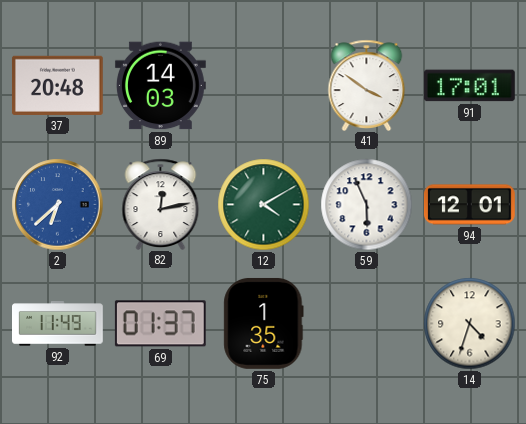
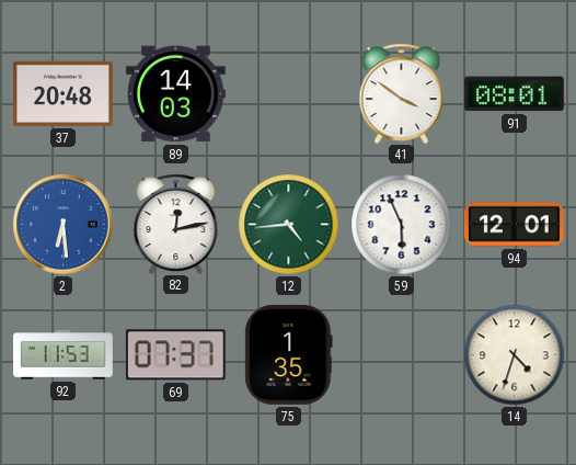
91: 17:01 -> 08:01
2: 6:38 -> 6:29
12: 4:10 -> 4:44
92: 11:49 -> 11:53
69: 01:37 -> 07:37
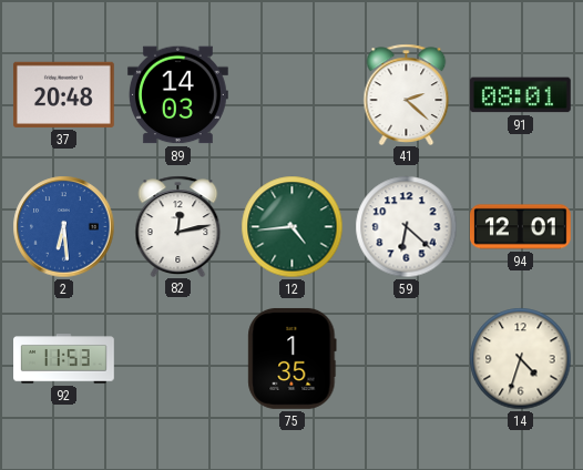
41: 3:51 -> 2:22
59: 5:56 -> 6:22
69: 07:37 -> none
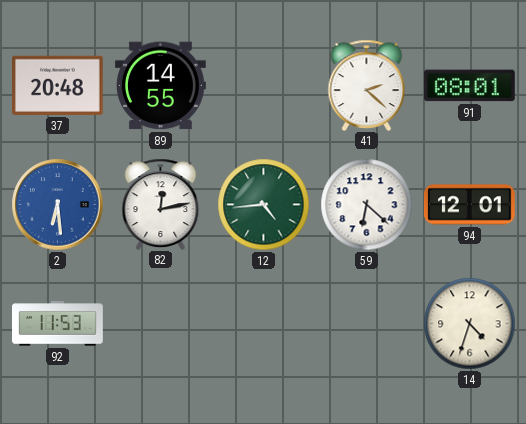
89: 14:03 -> 14:55
75: 1:35 -> none
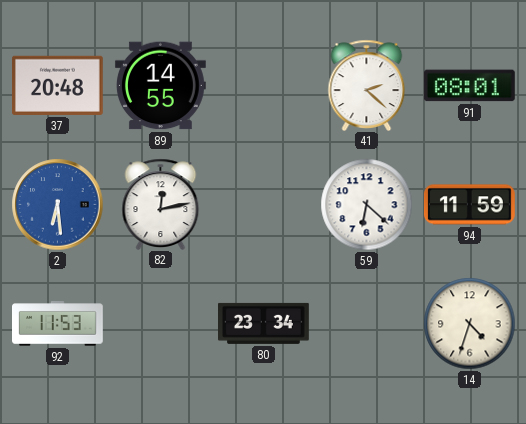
12: 4:44 -> none
94: 12:01 -> 11:59
80: none -> 23:34
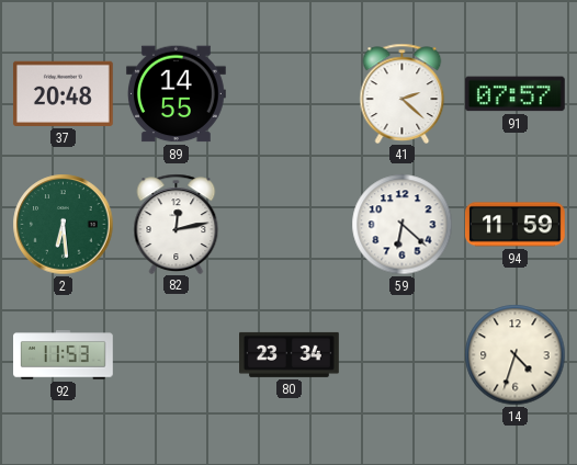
91: 08:01 -> 07:57
2 dial: blue -> green
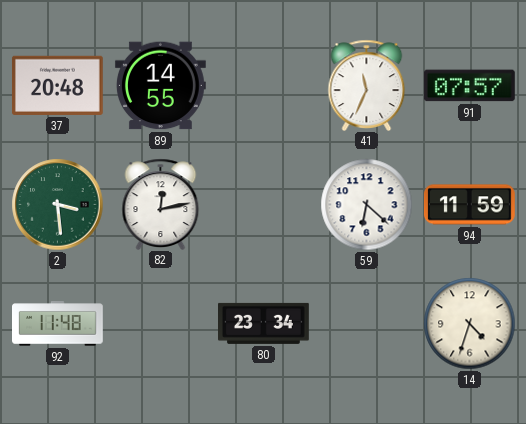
41: 2:22 -> 11:34
2: 6:29 -> 3:29
92: 11:53 -> 11:48
